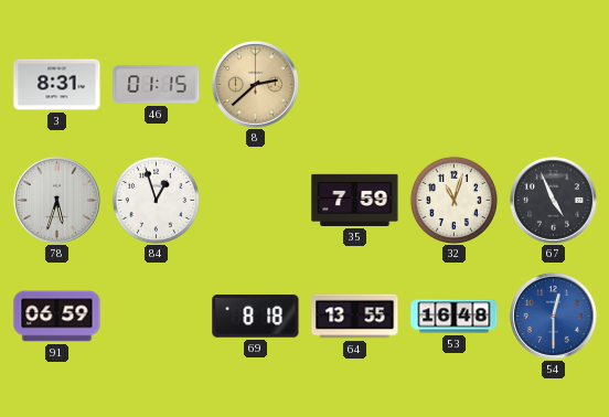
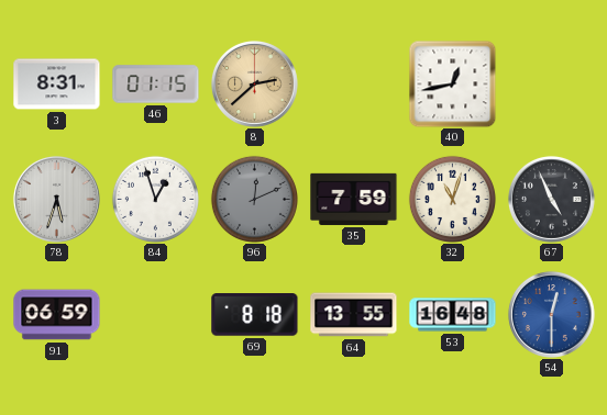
40: none -> 12:43
96: none -> 12:11
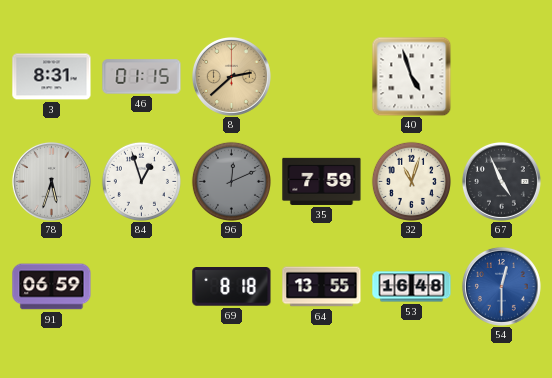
40: 12:43 -> 4:57
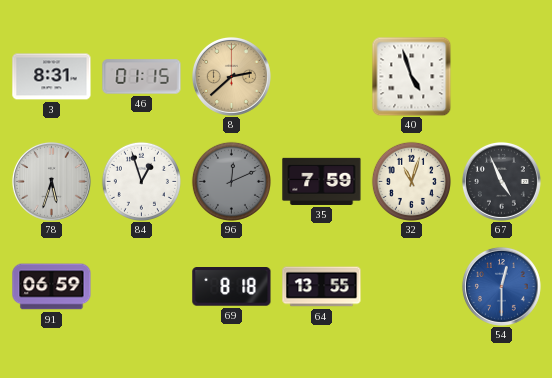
53: 16:48 -> none
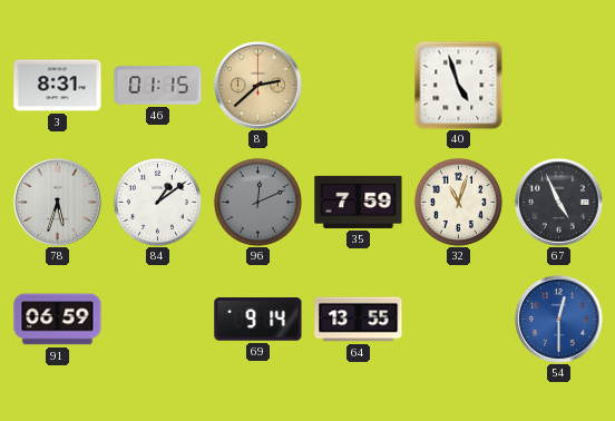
84: 12:57 -> 1:09
69: 8:18 -> 9:14
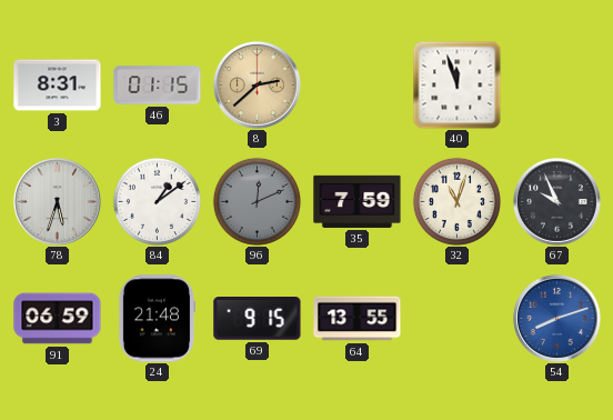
40: 4:57 -> 11:57
67: 4:56 -> 9:56
24: none -> 21:48
69: 9:14 -> 9:15
54: 12:30 -> 8:12
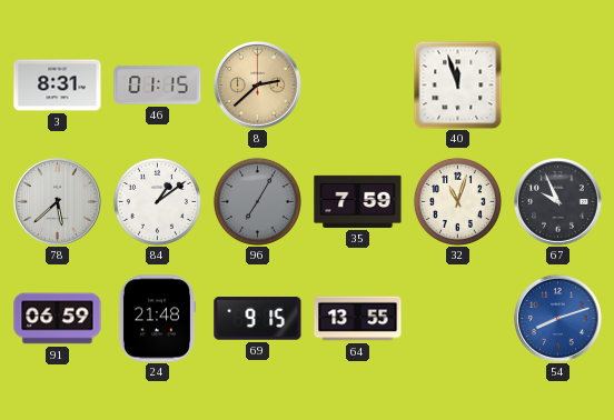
78: 5:33 -> 5:38
96: 12:11 -> 7:05
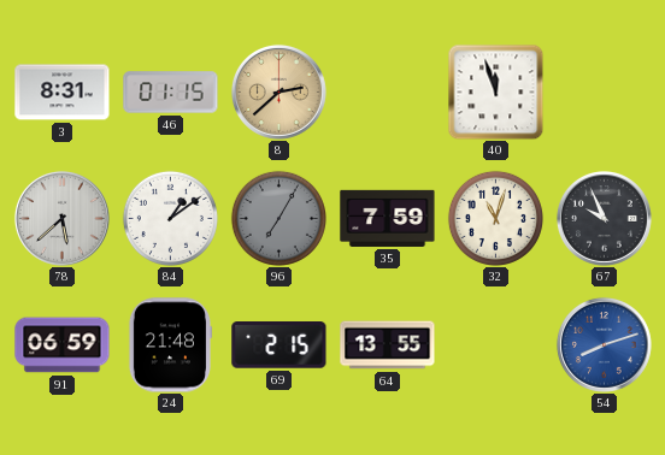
69: 9:15 -> 2:15
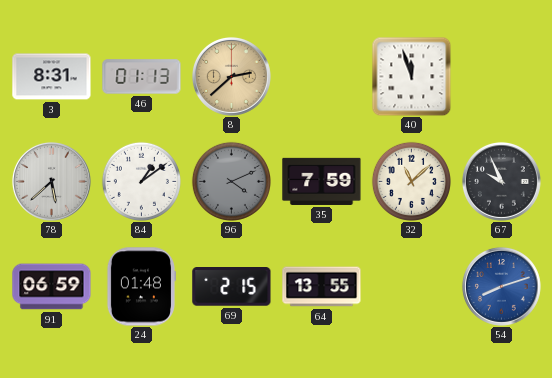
46: 01:15 -> 01:13
96: 7:05 -> 4:11
32: 11:03 -> 11:08
24: 21:48 -> 01:48
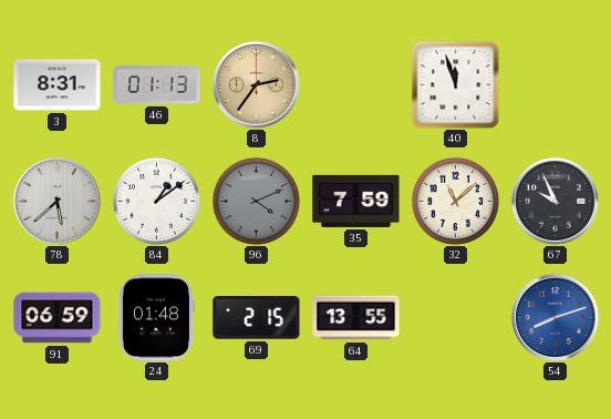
8: 2:38 -> 2:36
